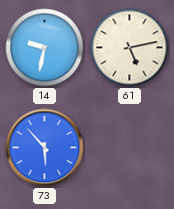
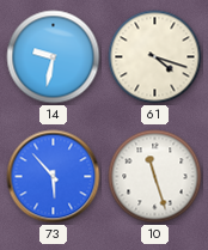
61: 5:13 -> 4:18
10: none -> 11:27
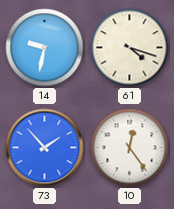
73: 5:53 -> 1:53
10: 11:27 -> 12:24
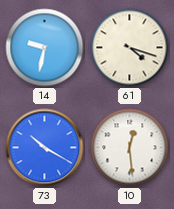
73: 1:53 -> 10:20
10: 12:24 -> 12:29
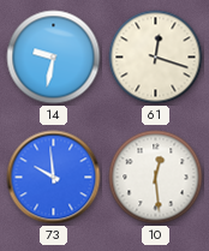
61: 4:18 -> 12:18
73: 10:20 -> 9:59
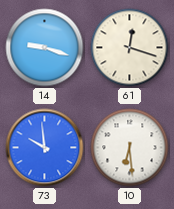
14: 9:32 -> 9:18
10: 12:29 -> 6:29
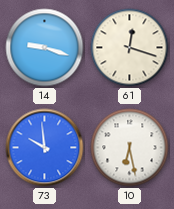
10: 6:29 -> 6:28
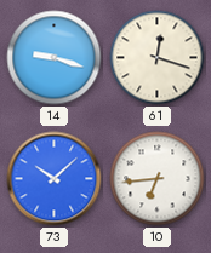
73: 9:59 -> 10:08
10: 6:28 -> 6:44
